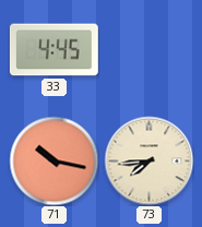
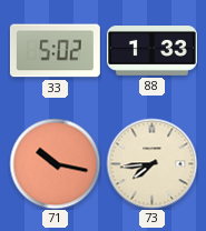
33: 4:45 -> 5:02
88: none -> 1:33
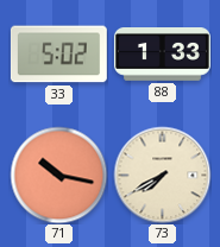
73: 7:44 -> 7:40
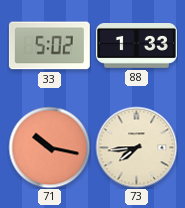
73: 7:40 -> 7:44
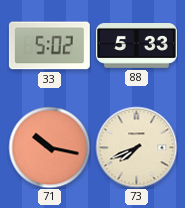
88: 1:33 -> 5:33
73: 7:44 -> 7:41
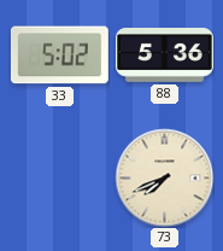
88: 5:33 -> 5:36
71: 10:17 -> none
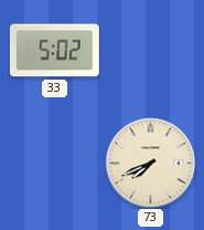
88: 5:36 -> none
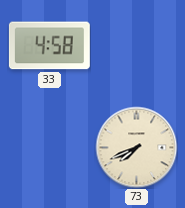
33: 5:02 -> 4:58
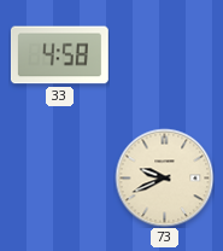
73: 7:41 -> 9:41
